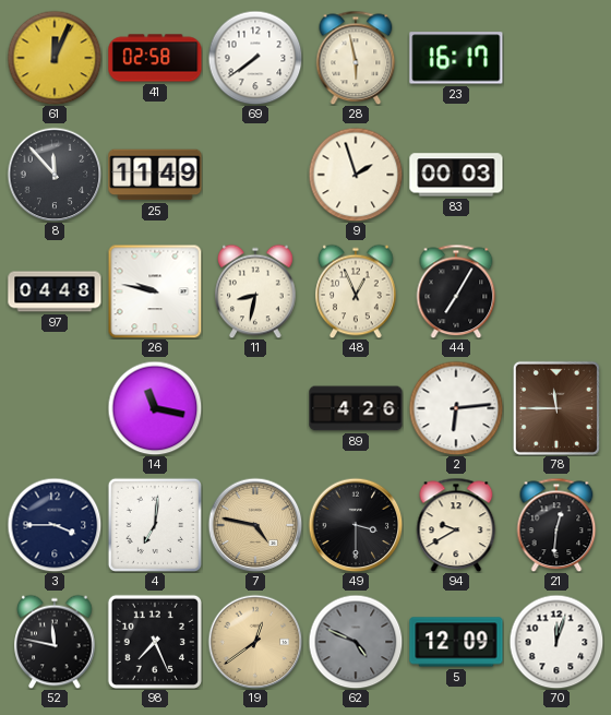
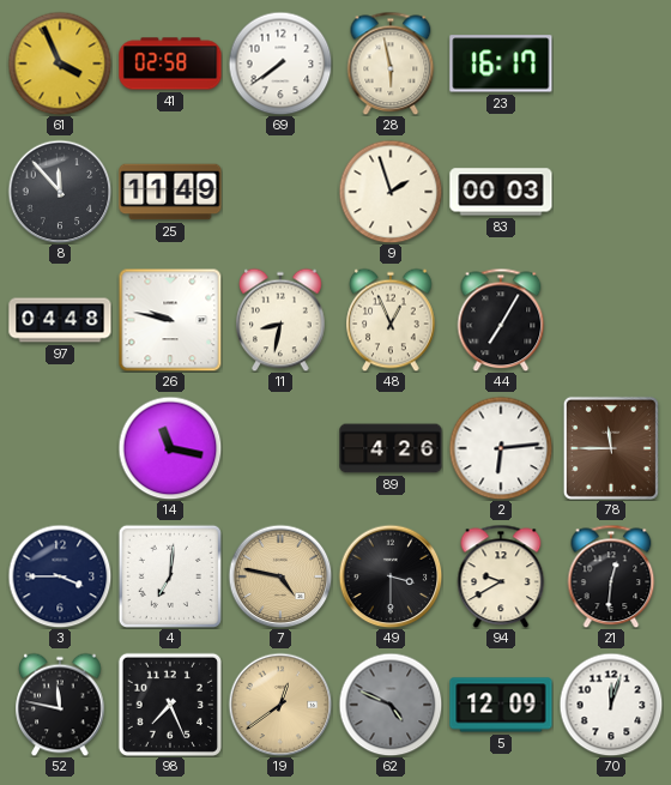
61: 12:04 -> 3:56
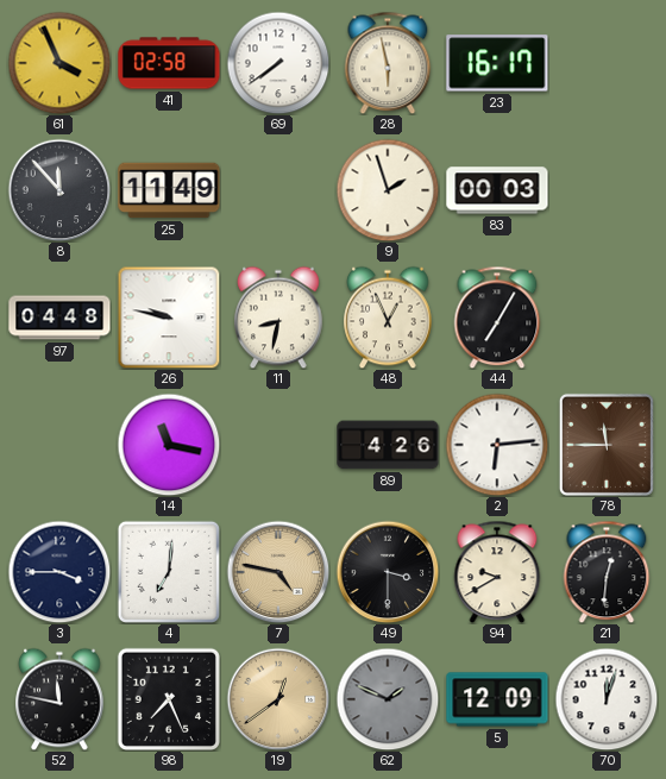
62: 4:49 -> 1:49
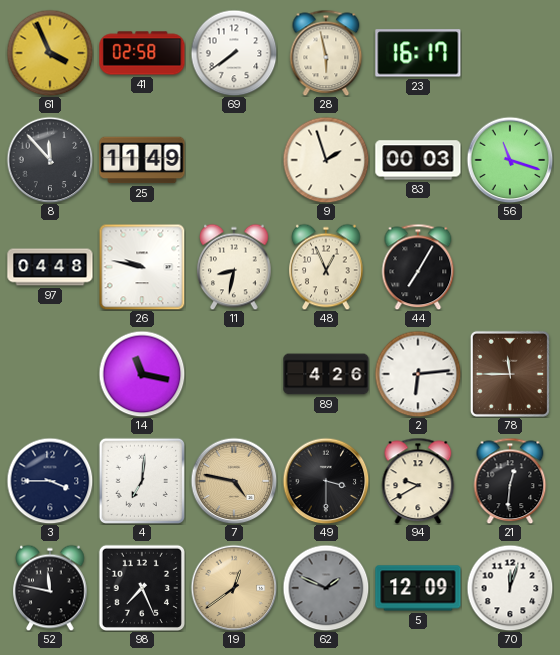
56: none -> 11:18
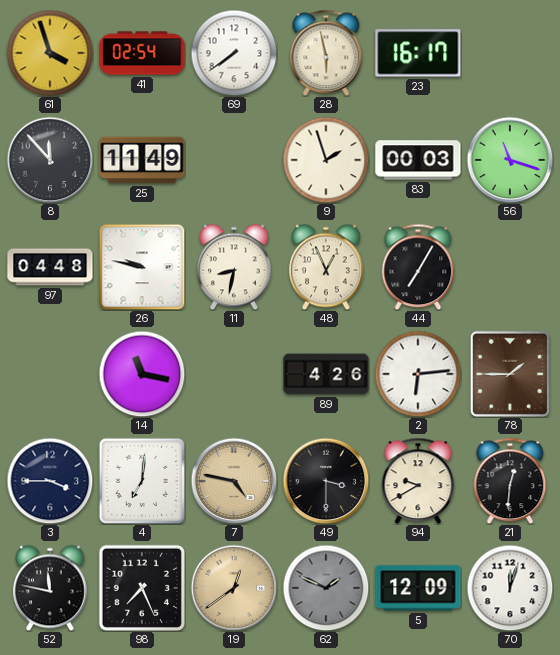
61: 3:56 -> 3:57
41: 02:58 -> 02:54
78: 11:45 -> 1:45
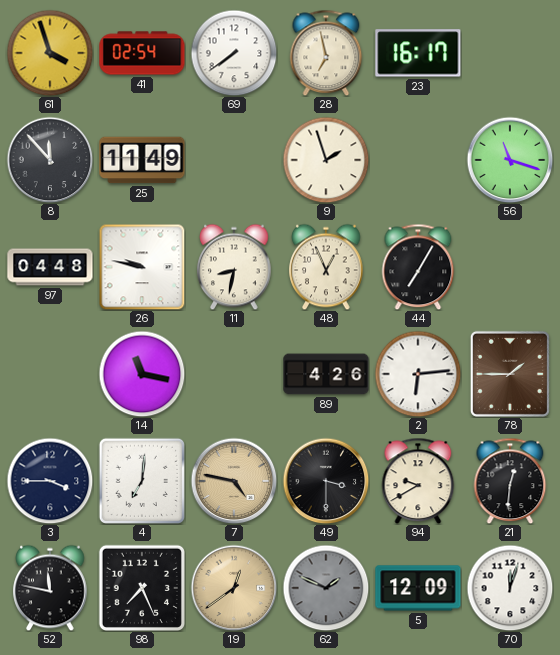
28: 5:58 -> 6:58
83: 00:03 -> none
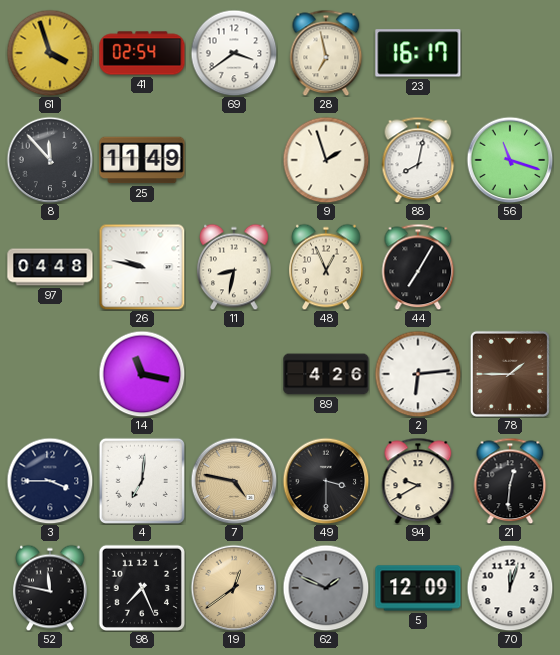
69: 7:39 -> 3:39
88: none -> 8:02
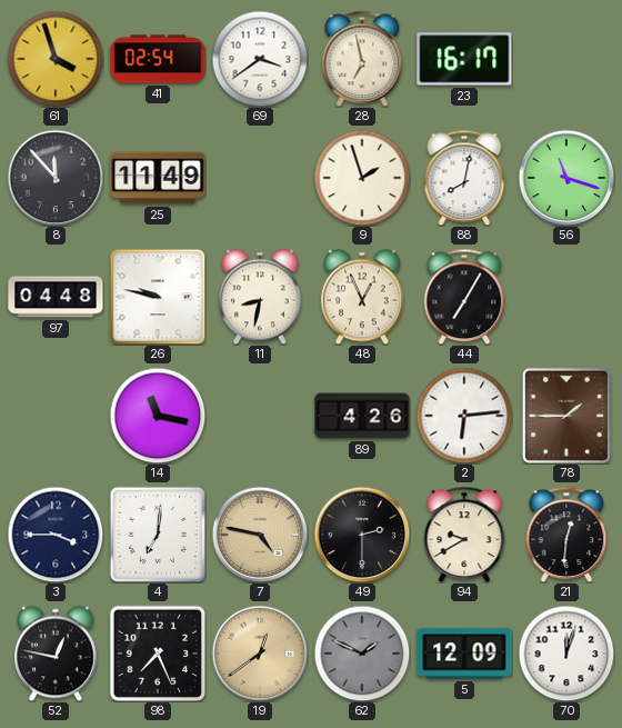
49: 3:30 -> 2:30
52: 11:47 -> 12:47
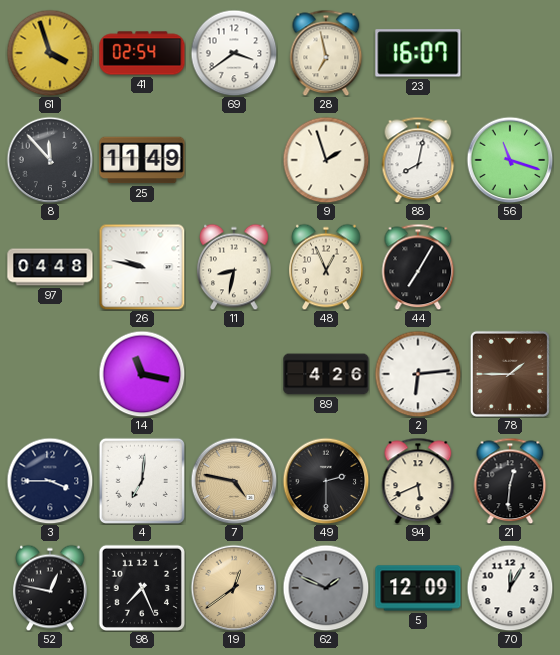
23: 16:17 -> 16:07
94: 9:40 -> 5:41
70: 12:03 -> 12:05
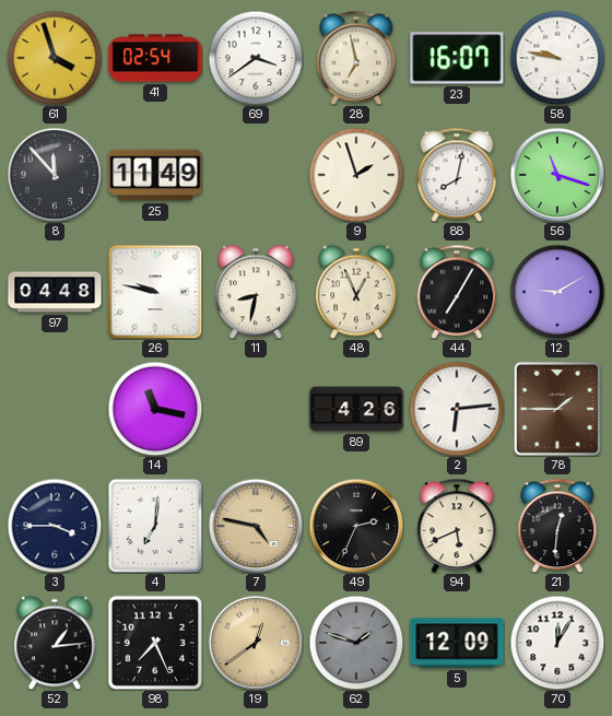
58: none -> 9:47
12: none -> 9:10
49: 2:30 -> 2:34
52: 12:47 -> 1:14
62: 1:49 -> 1:48
